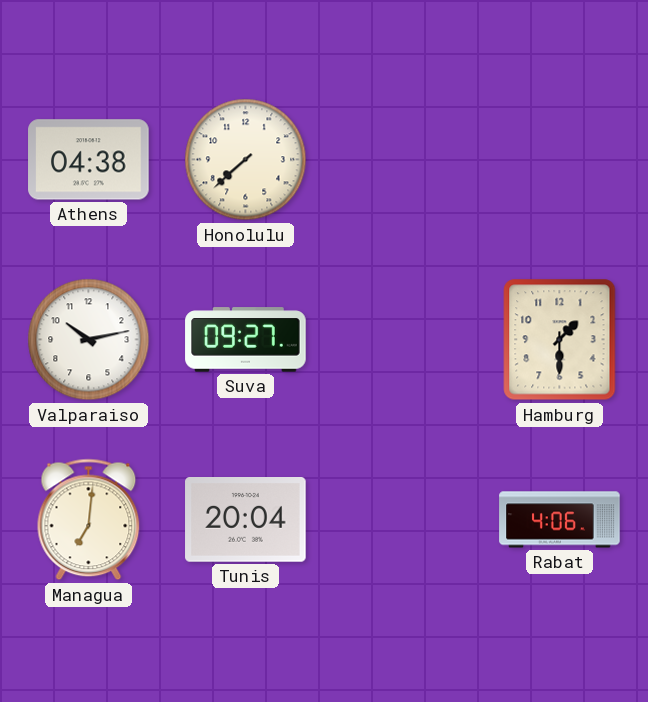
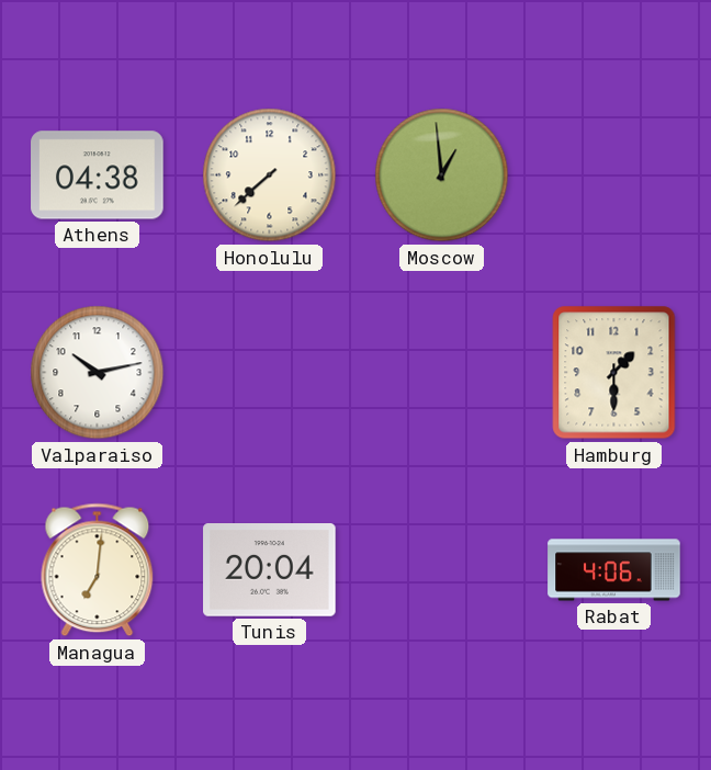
Moscow: none -> 12:59
Suva: 09:27 -> none
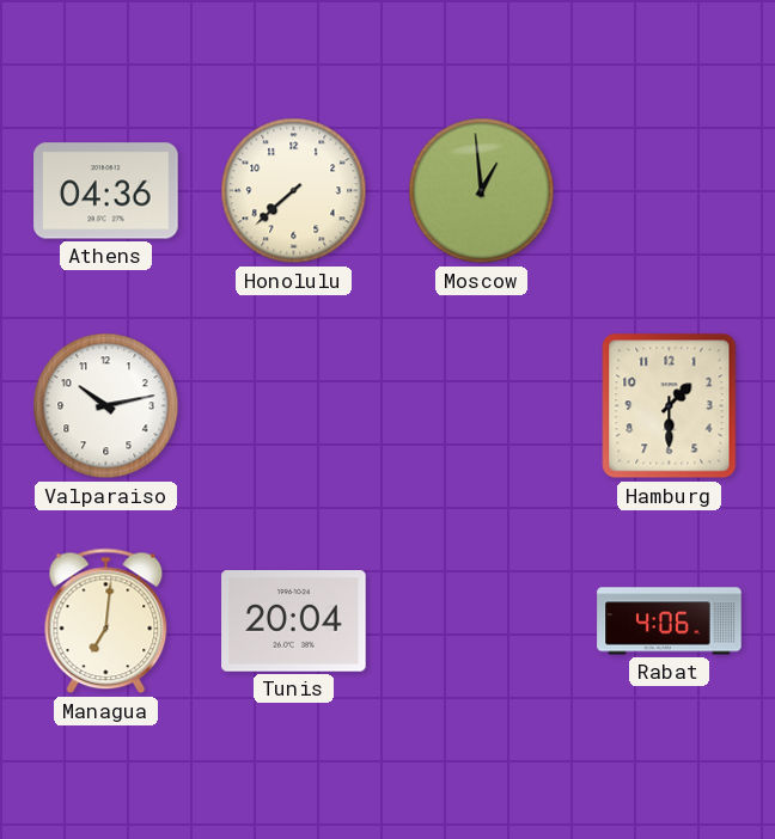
Athens: 04:38 -> 04:36
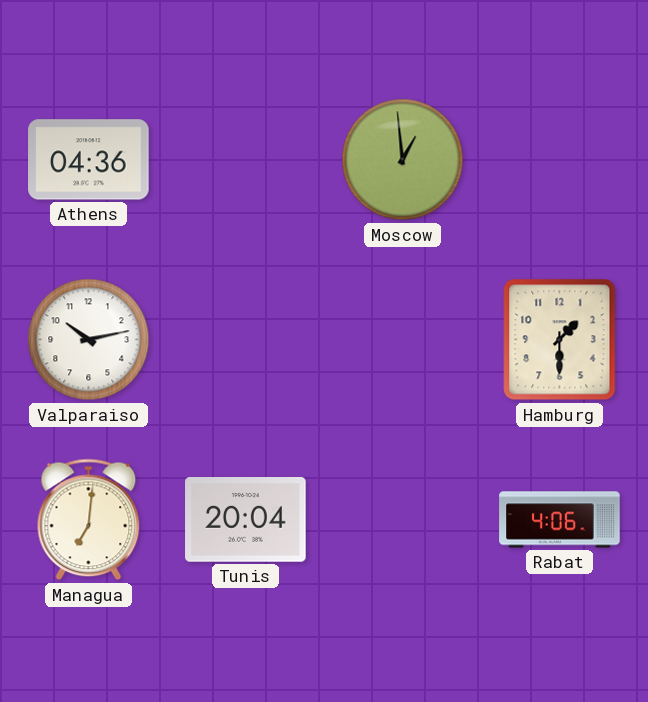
Honolulu: 7:38 -> none
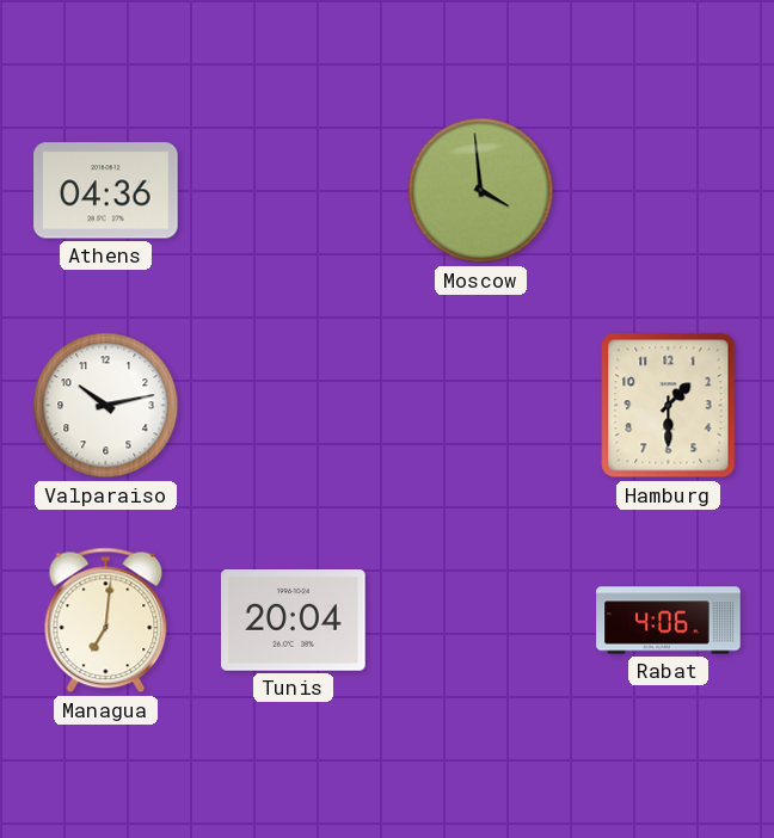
Moscow: 12:59 -> 3:59
